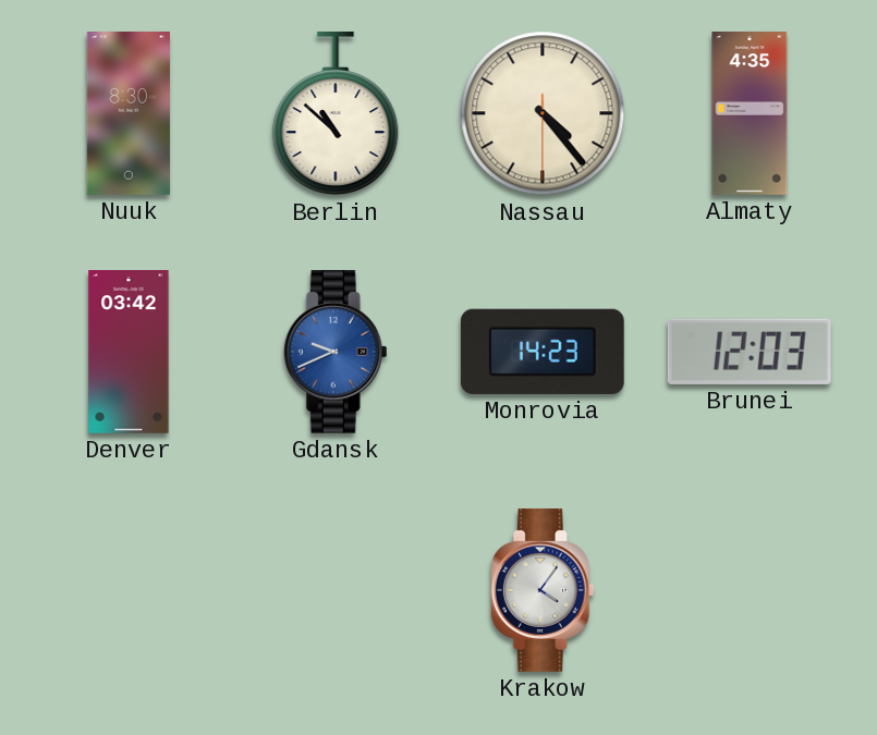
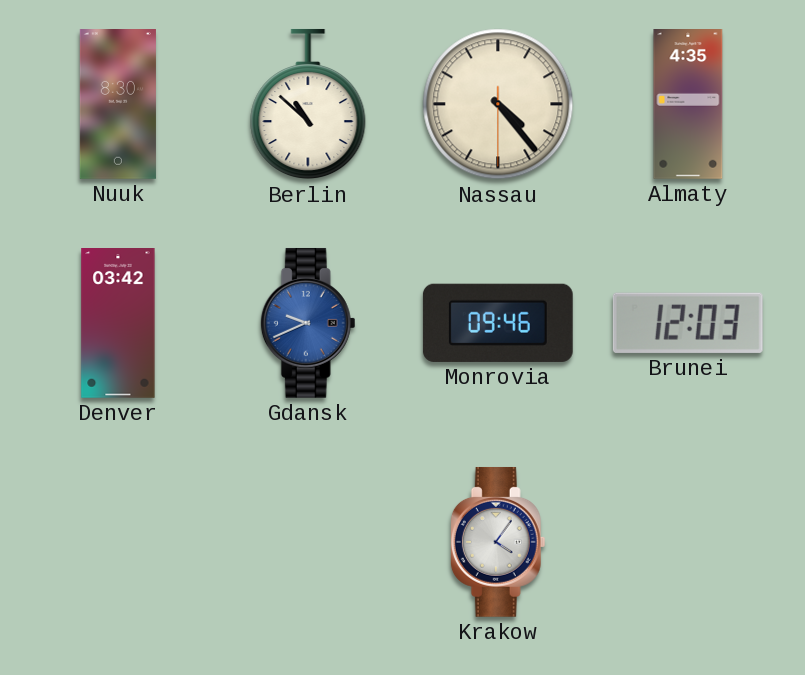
Monrovia: 14:23 -> 09:46
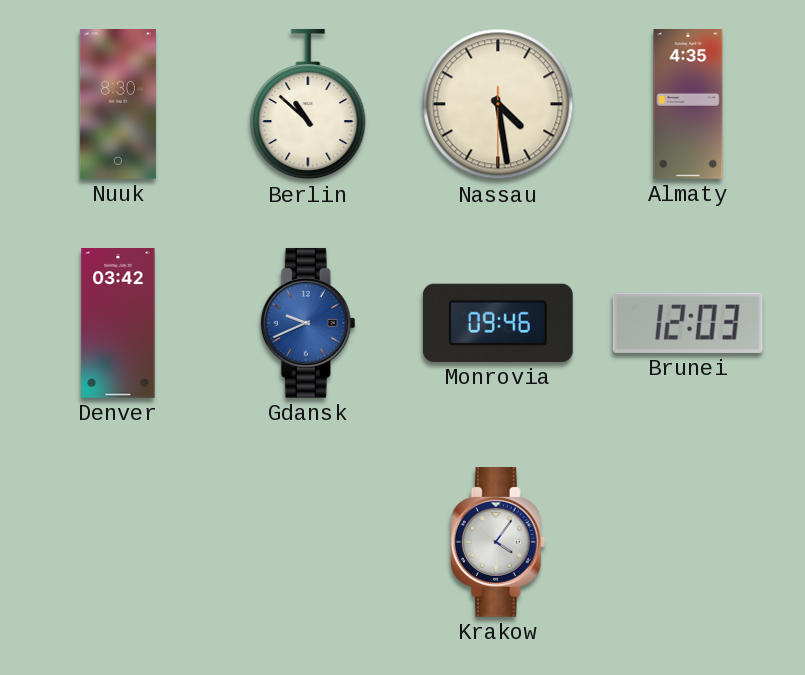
Nassau: 4:23 -> 4:28
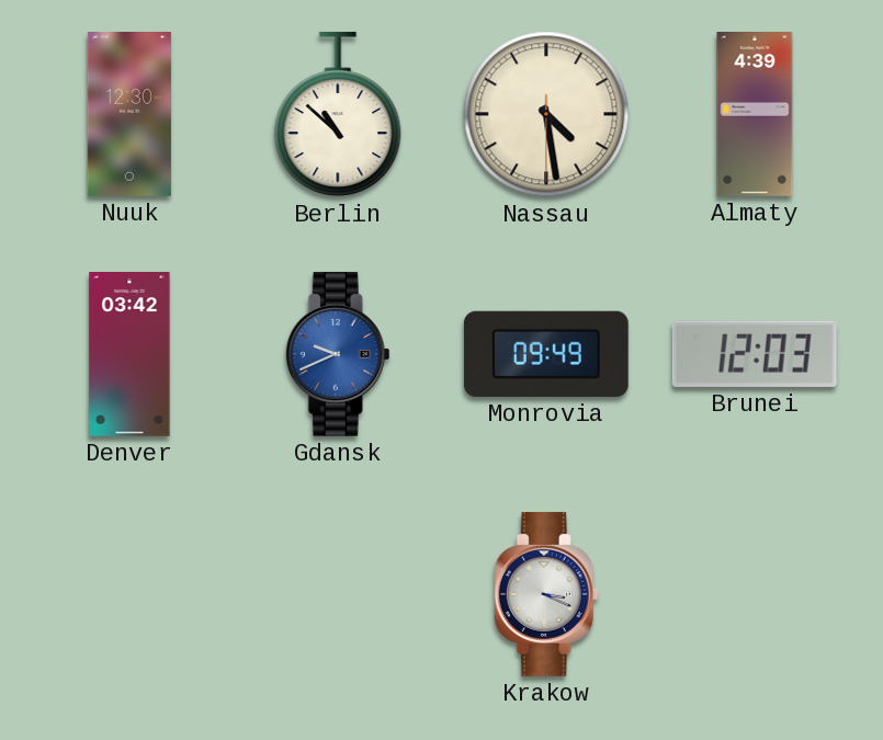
Nuuk: 8:30 -> 12:30
Almaty: 4:35 -> 4:39
Monrovia: 09:46 -> 09:49
Krakow: 4:06 -> 3:19
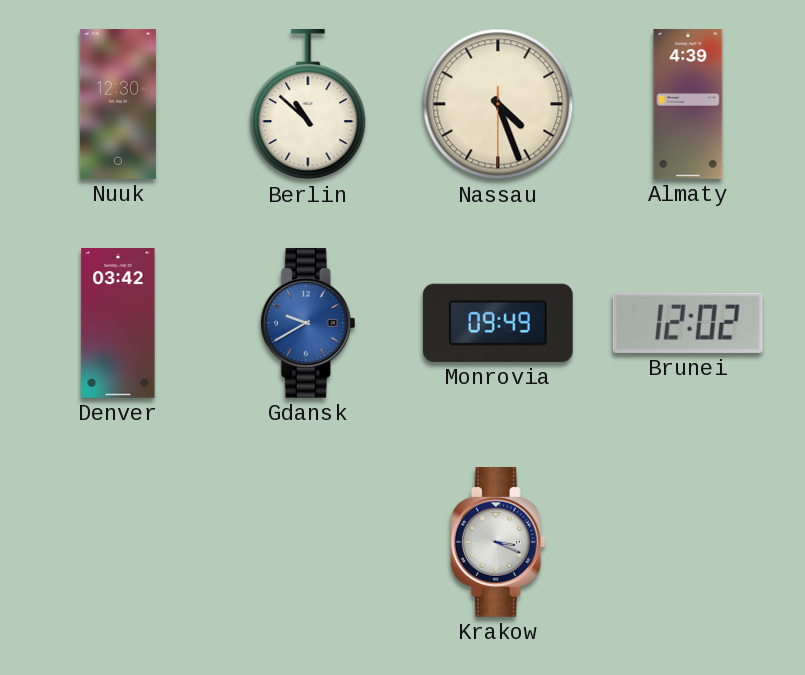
Nassau: 4:28 -> 4:26
Gdansk: 9:41 -> 9:40
Brunei: 12:03 -> 12:02
